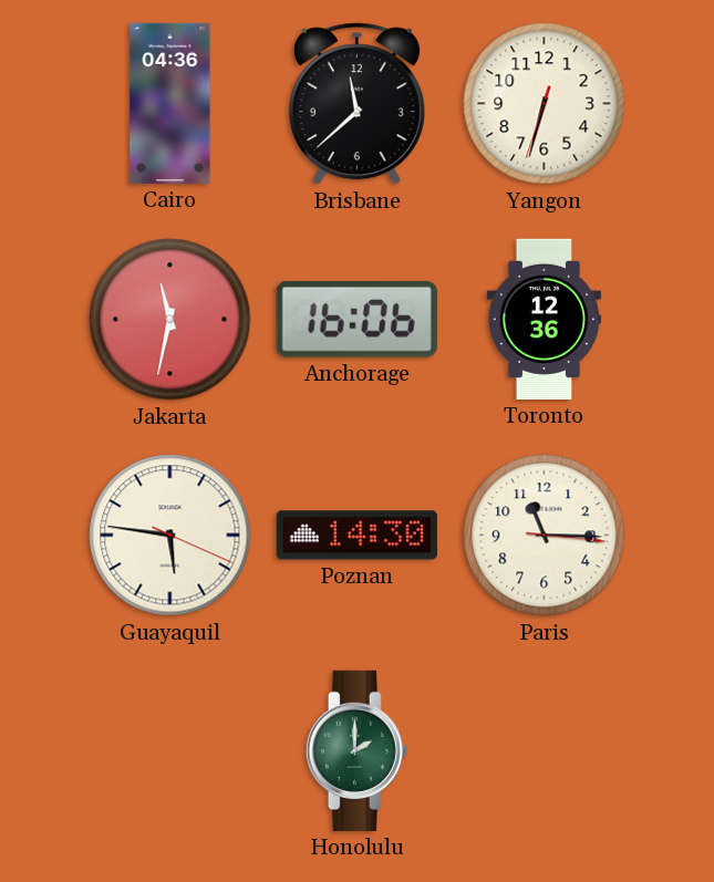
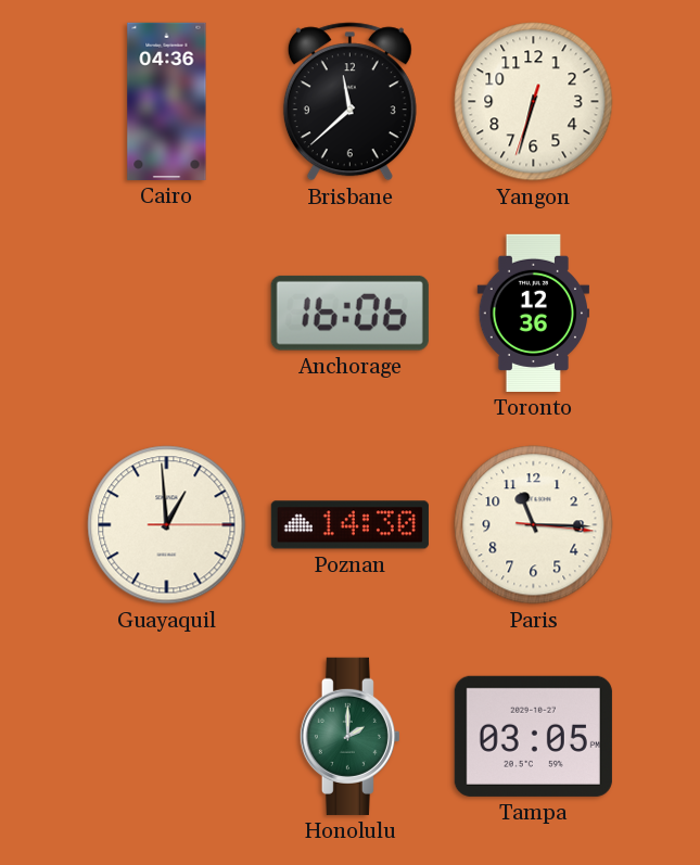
Jakarta: 11:32 -> none
Guayaquil: 5:46 -> 12:59
Tampa: none -> 03:05
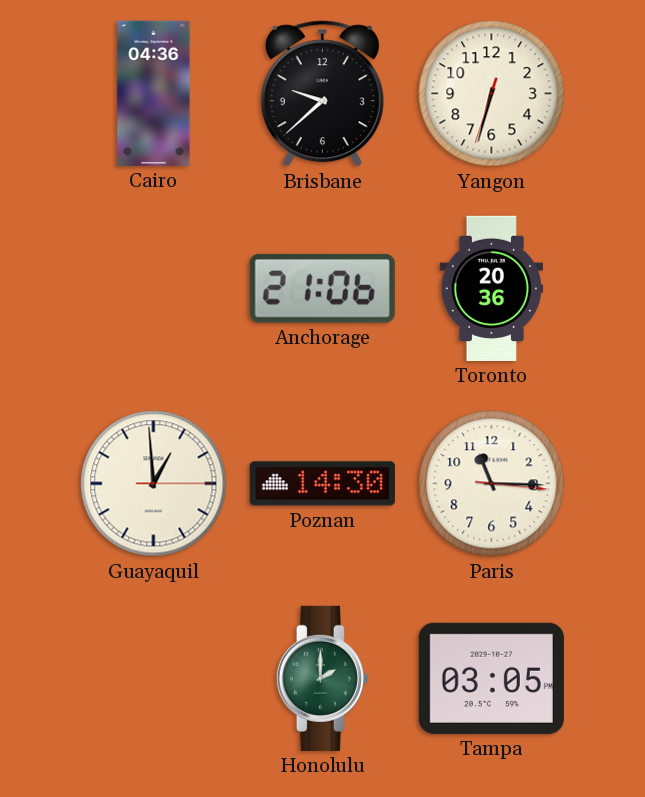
Brisbane: 11:38 -> 9:38
Anchorage: 16:06 -> 21:06
Toronto: 12:36 -> 20:36
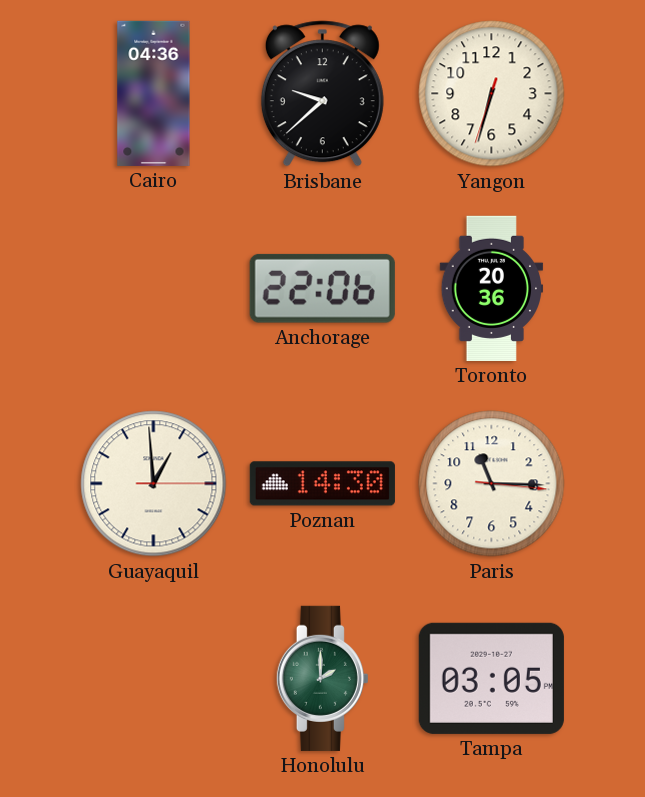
Anchorage: 21:06 -> 22:06
